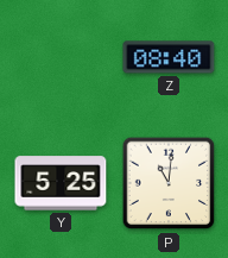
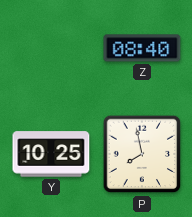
Y: 5:25 -> 10:25
P: 11:01 -> 7:58
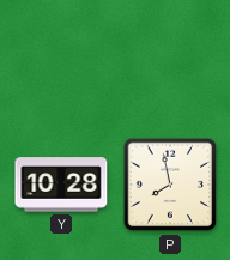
Z: 08:40 -> none
Y: 10:25 -> 10:28
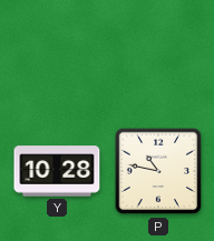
P: 7:58 -> 10:47
